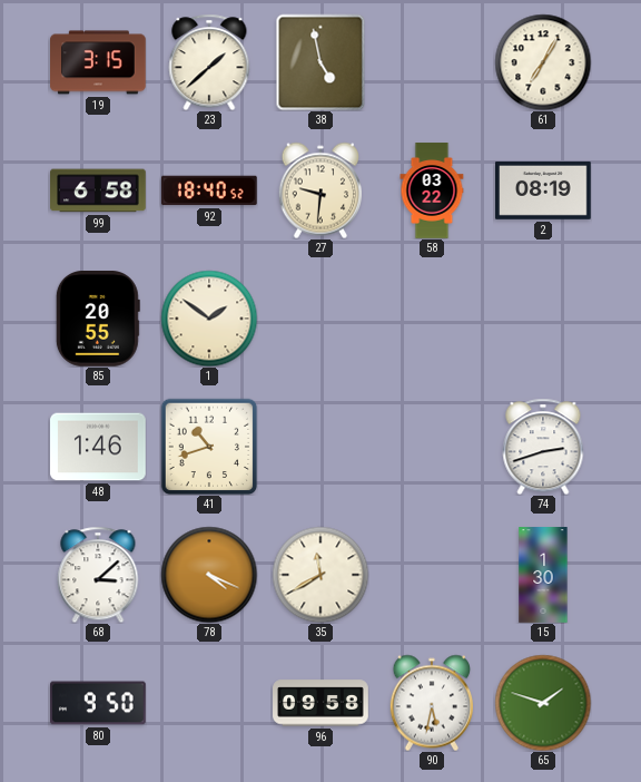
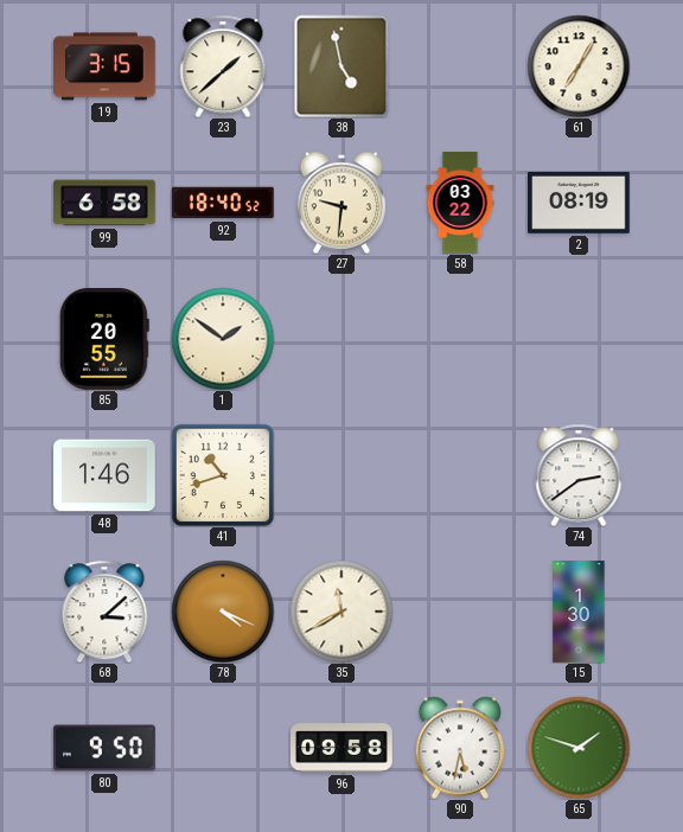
74: 2:42 -> 2:39
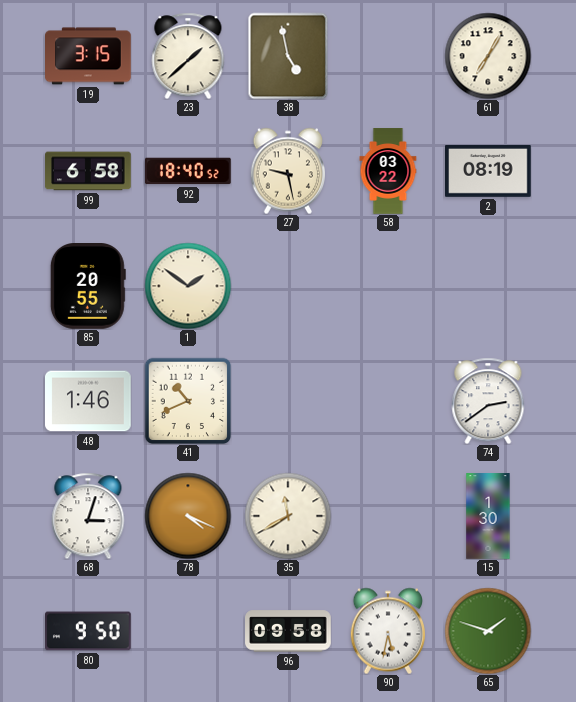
27: 9:31 -> 9:28
41: 10:42 -> 10:41
68: 3:08 -> 3:03
